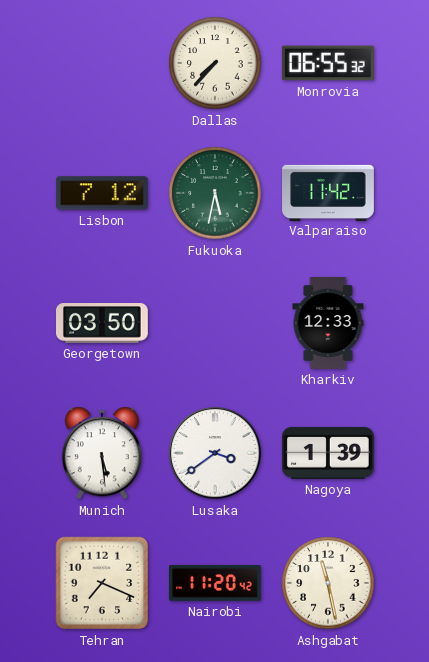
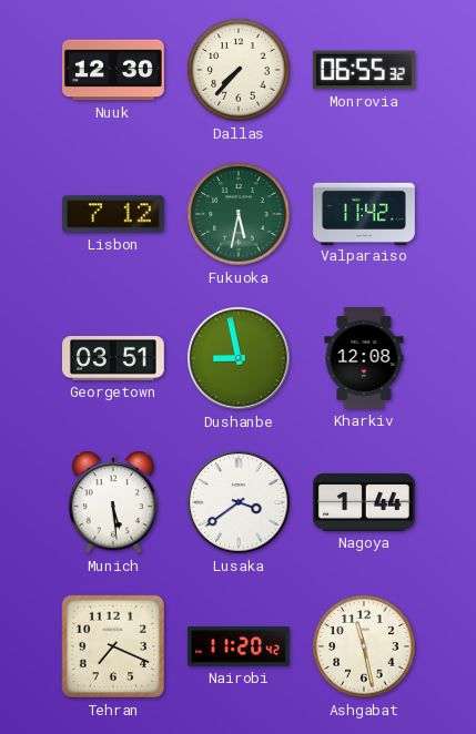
Nuuk: none -> 12:30
Georgetown: 03:50 -> 03:51
Dushanbe: none -> 8:58
Kharkiv: 12:33 -> 12:08
Nagoya: 1:39 -> 1:44
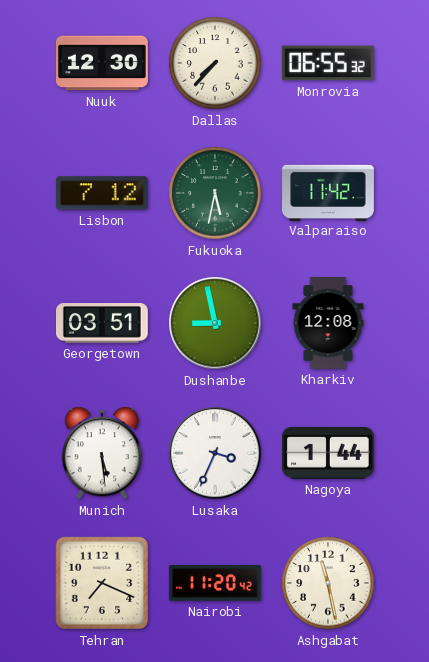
Lusaka: 3:39 -> 3:34
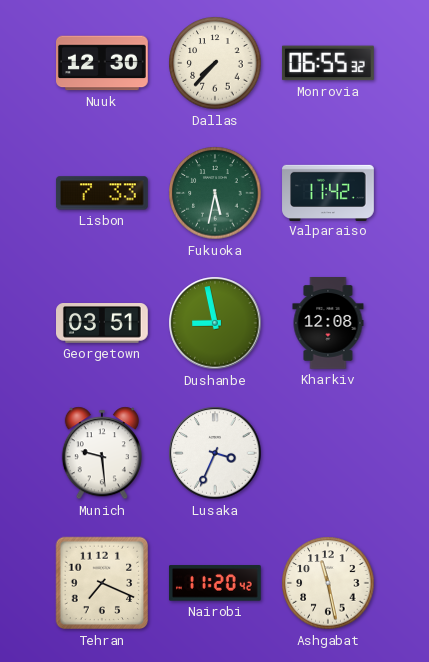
Lisbon: 7:12 -> 7:33
Munich: 5:29 -> 9:29
Nagoya: 1:44 -> none
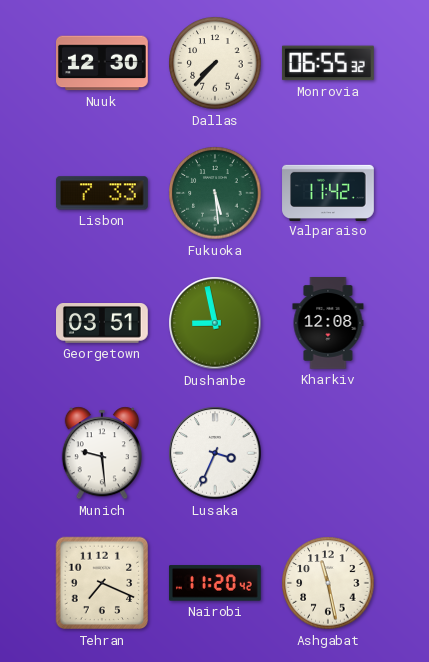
Fukuoka: 5:32 -> 5:29
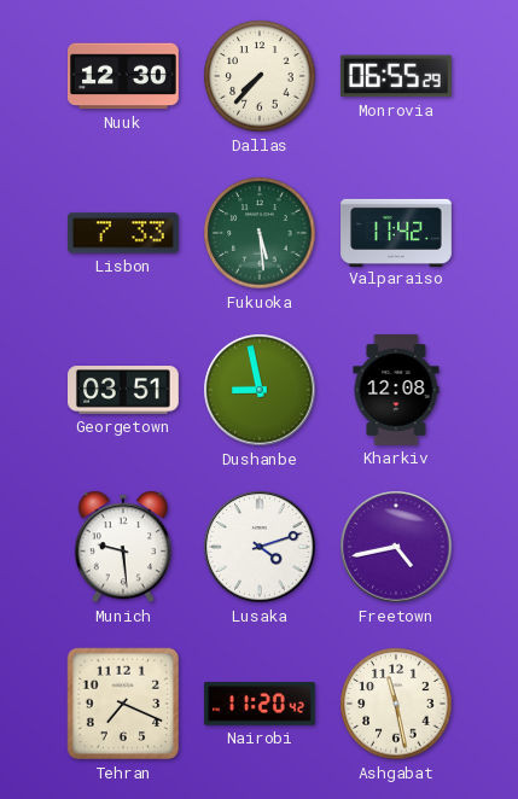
Monrovia: 06:55:32 -> 06:55:29
Lusaka: 3:34 -> 4:12
Freetown: none -> 4:43
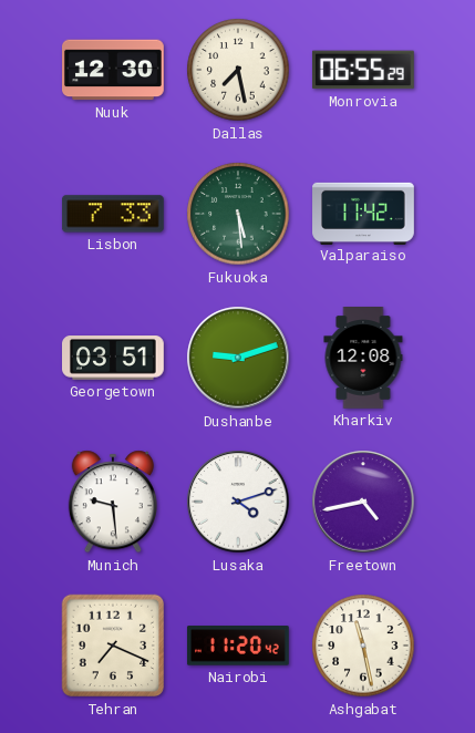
Dallas: 7:37 -> 7:28
Dushanbe: 8:58 -> 9:12
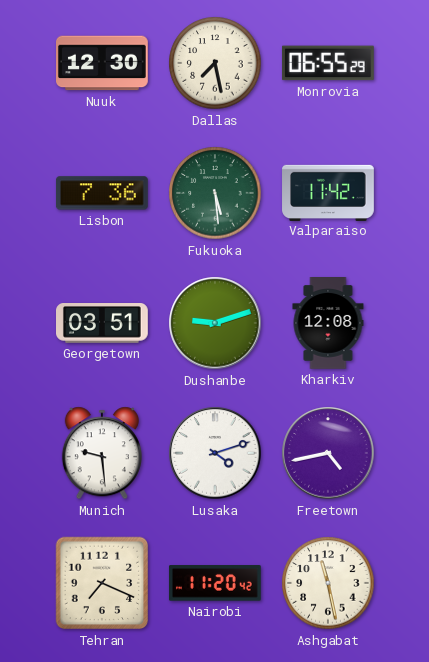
Lisbon: 7:33 -> 7:36
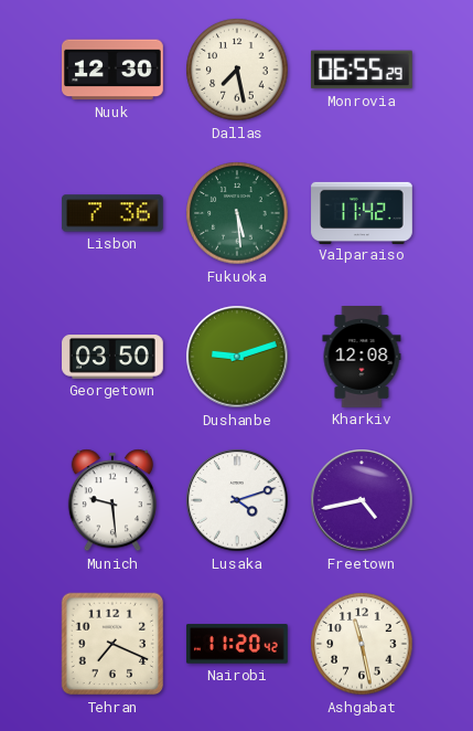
Georgetown: 03:51 -> 03:50
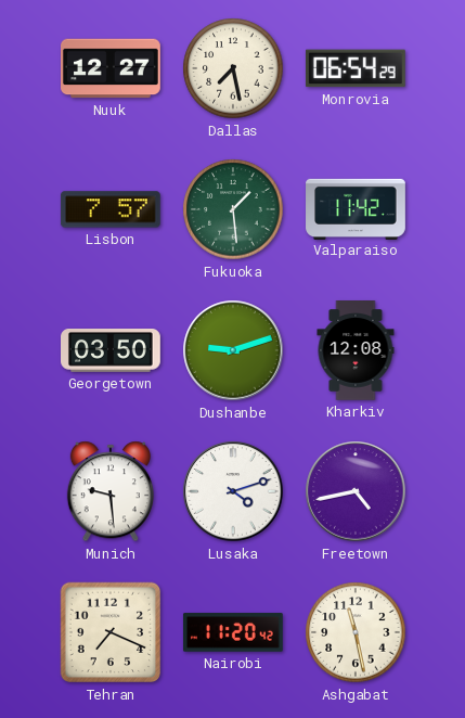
Nuuk: 12:30 -> 12:27
Monrovia: 06:55 -> 06:54
Lisbon: 7:36 -> 7:57
Fukuoka: 5:29 -> 1:29
